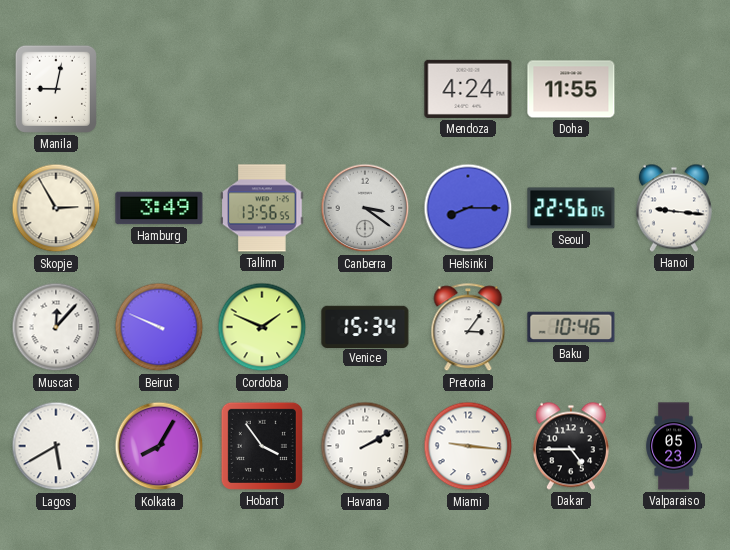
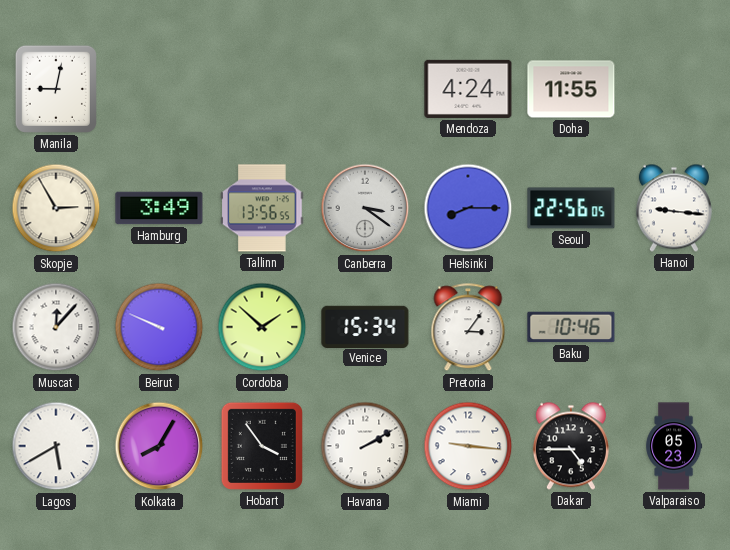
Cordoba: 1:49 -> 1:52
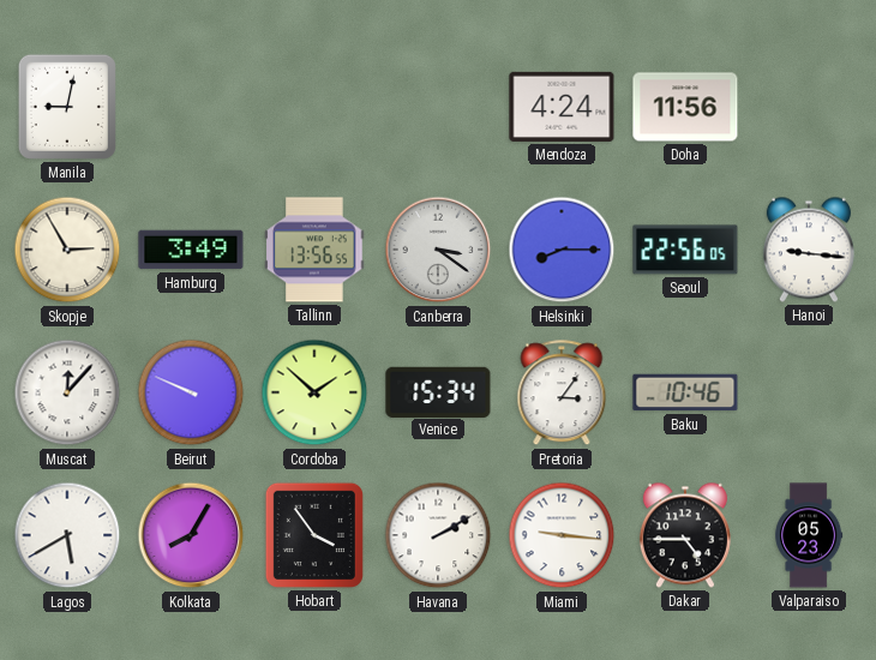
Doha: 11:55 -> 11:56
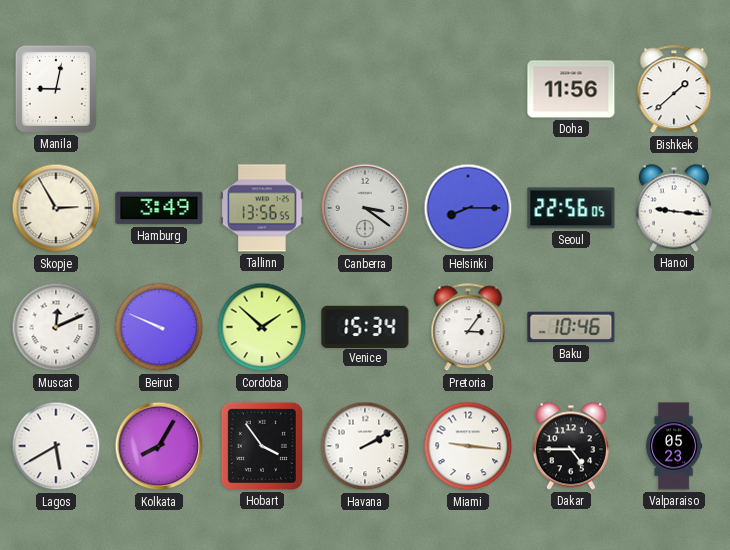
Mendoza: 4:24 -> none
Bishkek: none -> 1:38
Muscat: 12:07 -> 12:11
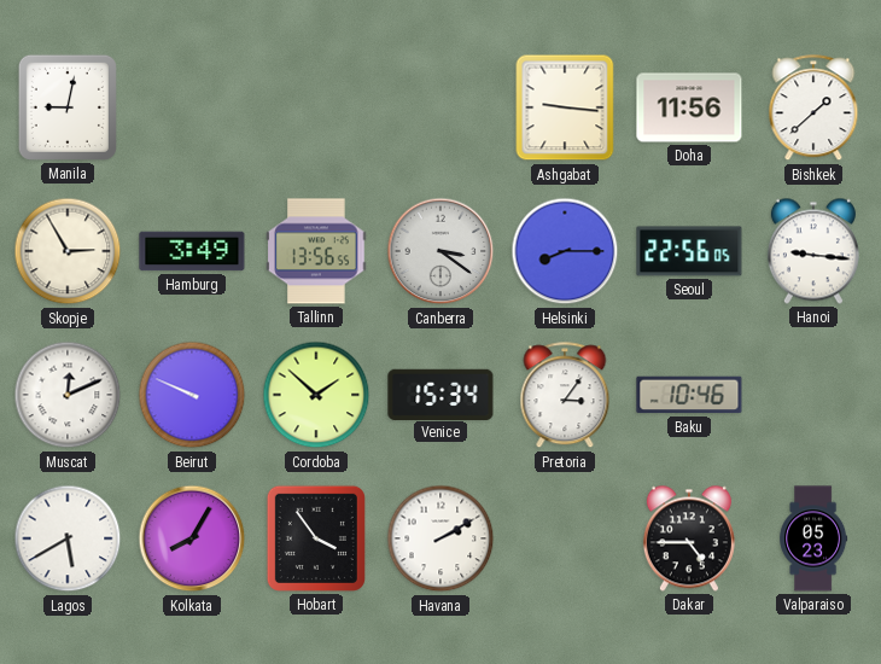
Ashgabat: none -> 9:16
Miami: 9:16 -> none
